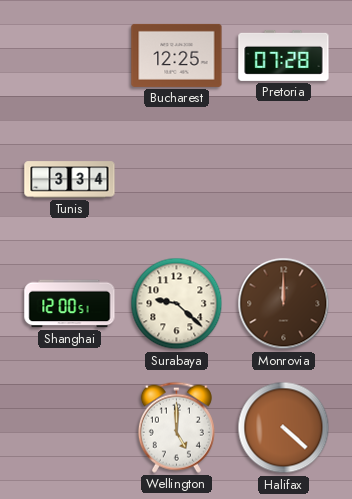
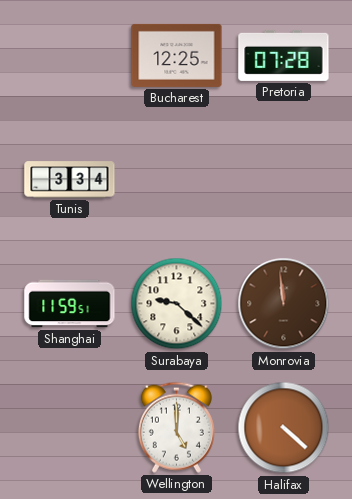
Shanghai: 12:00 -> 11:59
Monrovia: 12:00 -> 11:59
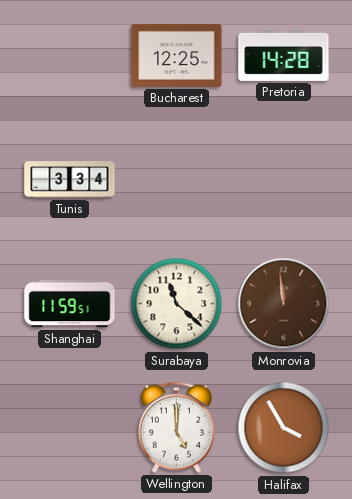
Pretoria: 07:28 -> 14:28
Surabaya: 9:22 -> 11:22
Halifax: 4:22 -> 3:55
